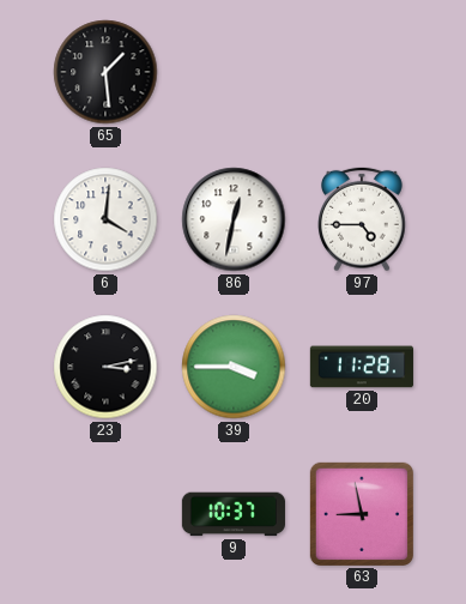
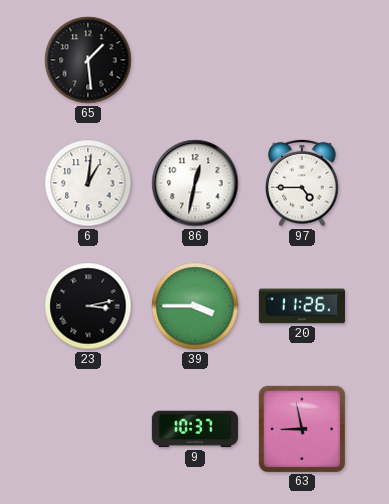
6: 4:01 -> 1:01
20: 11:28 -> 11:26
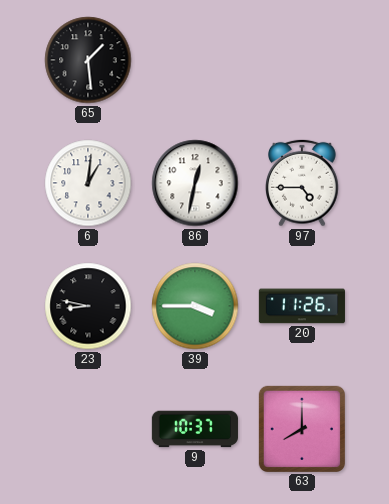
23: 3:13 -> 8:47
63: 8:58 -> 8:00
